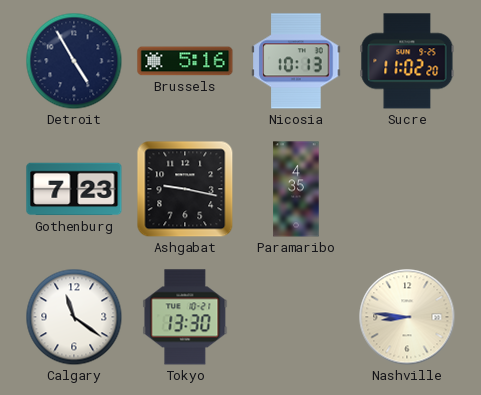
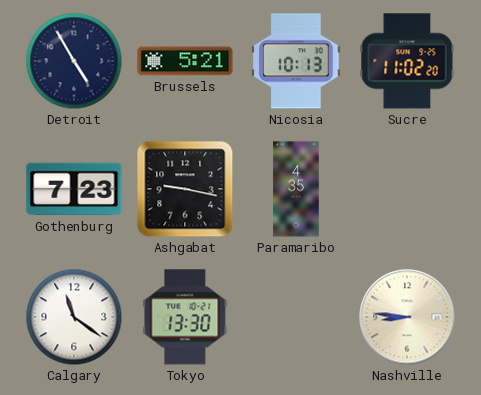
Brussels: 5:16 -> 5:21
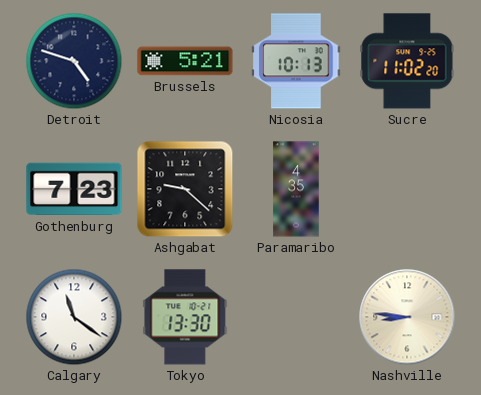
Detroit: 4:55 -> 4:48
Ashgabat: 9:17 -> 9:22
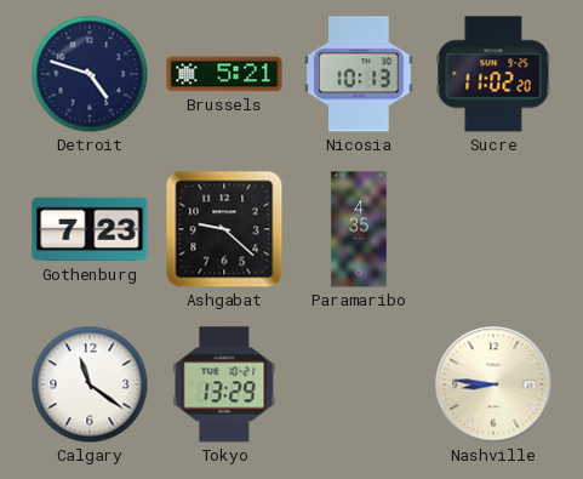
Tokyo: 13:30 -> 13:29
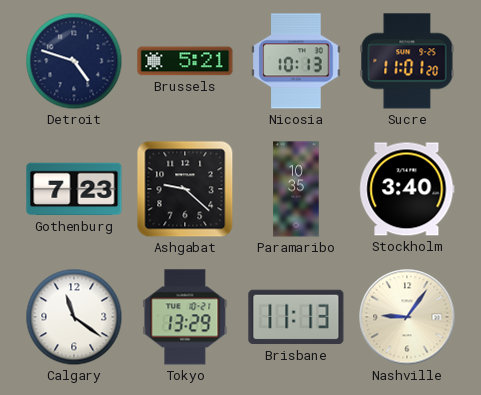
Sucre: 11:02 -> 11:01
Paramaribo: 4:35 -> 10:35
Stockholm: none -> 3:40
Brisbane: none -> 11:13
Nashville: 8:46 -> 9:06
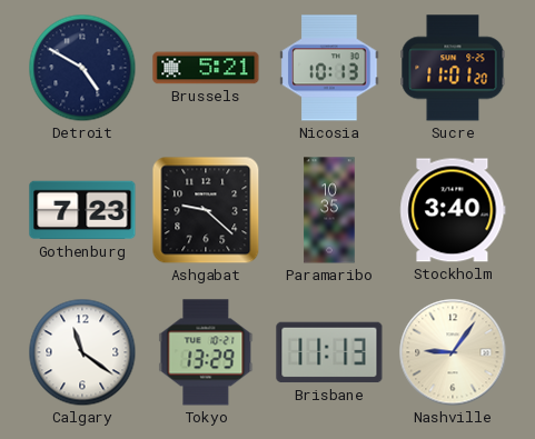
Detroit: 4:48 -> 4:50
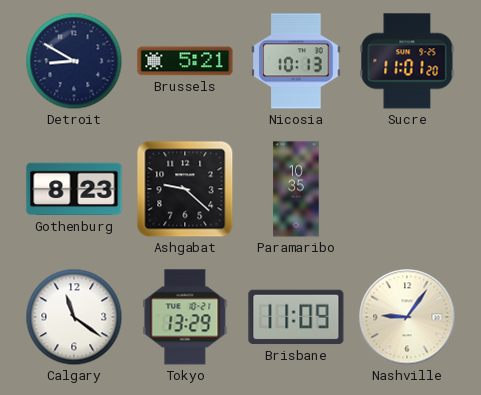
Detroit: 4:50 -> 8:50
Gothenburg: 7:23 -> 8:23
Stockholm: 3:40 -> none
Brisbane: 11:13 -> 11:09
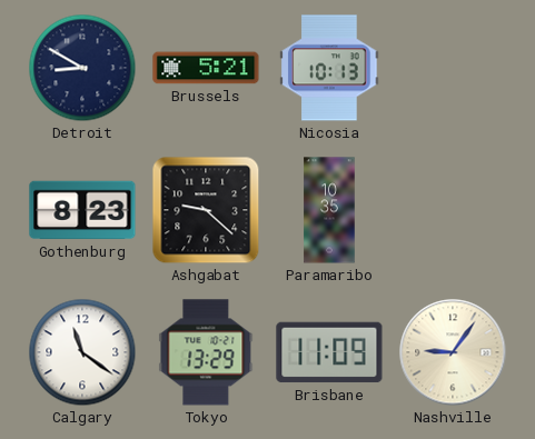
Sucre: 11:01 -> none
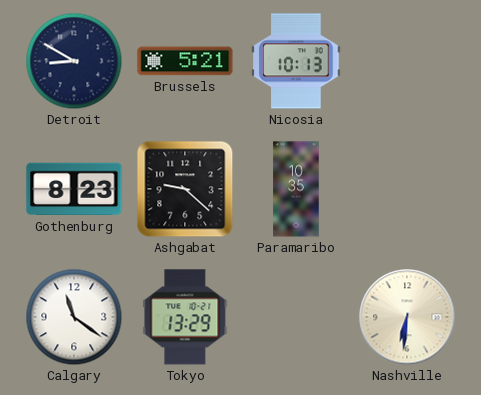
Brisbane: 11:09 -> none
Nashville: 9:06 -> 6:31
